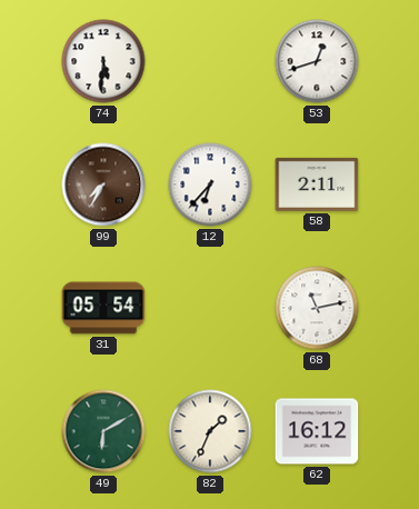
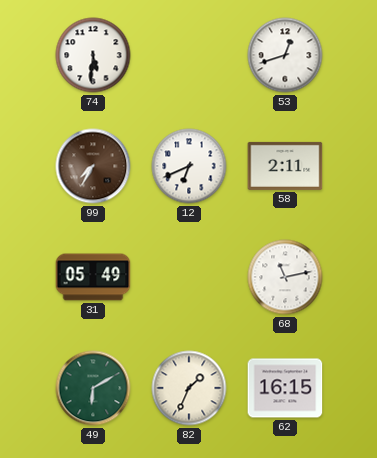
12: 6:37 -> 6:41
31: 05:54 -> 05:49
62: 16:12 -> 16:15
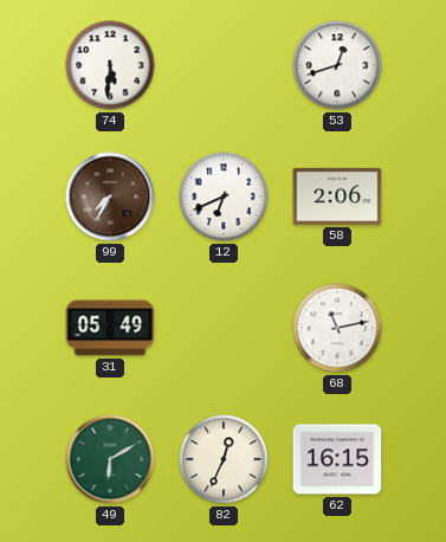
58: 2:11 -> 2:06
82: 1:34 -> 12:34
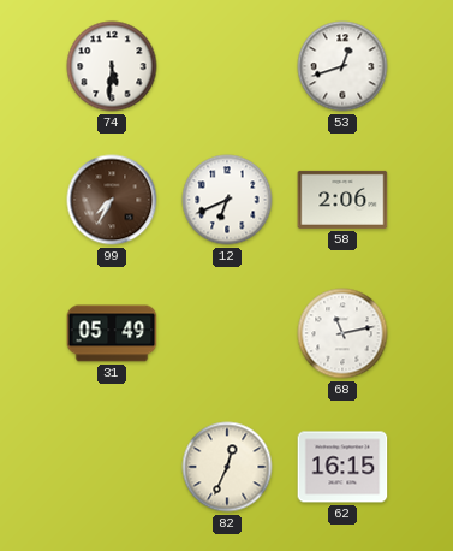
49: 6:10 -> none
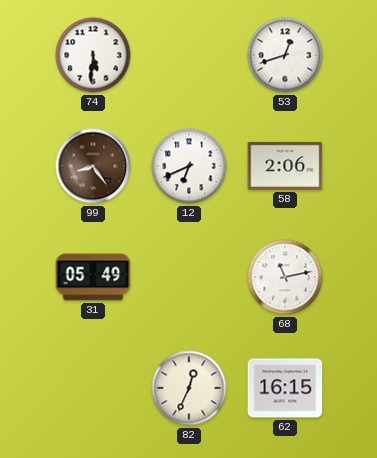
99: 7:35 -> 8:24
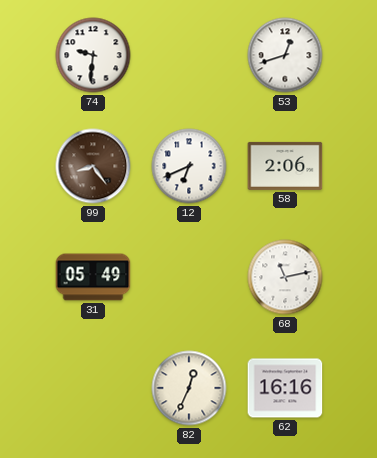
74: 5:31 -> 9:31
62: 16:15 -> 16:16
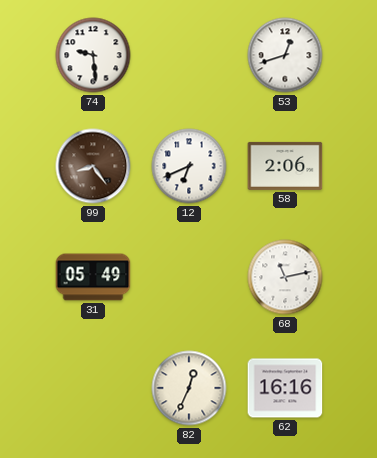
74: 9:31 -> 9:29
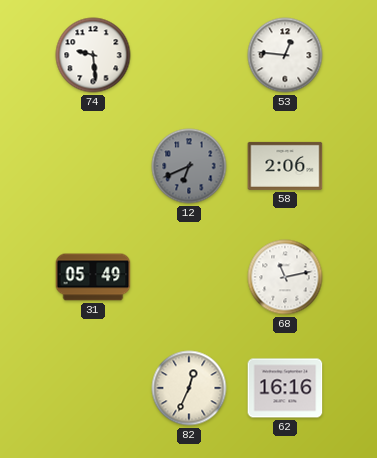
53: 12:42 -> 12:46
99: 8:24 -> none
12 dial: white -> grey
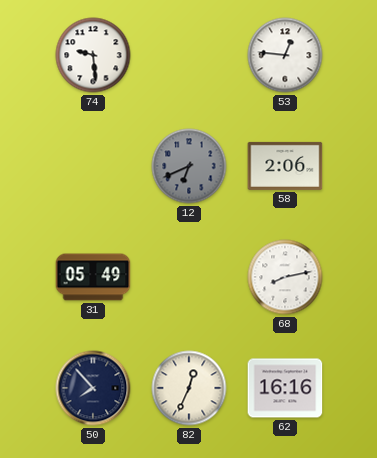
68: 11:13 -> 8:13
50: none -> 7:53
